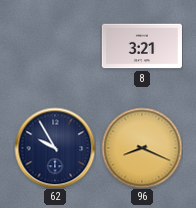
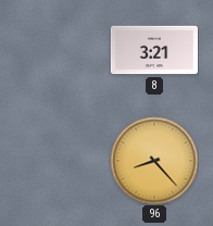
62: 9:55 -> none
96: 8:19 -> 8:23
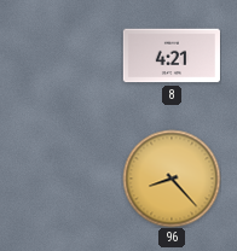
8: 3:21 -> 4:21
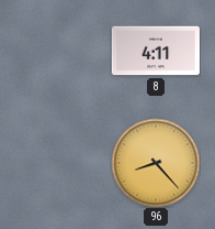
8: 4:21 -> 4:11
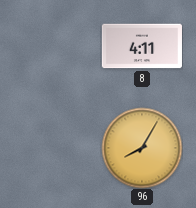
96: 8:23 -> 8:05
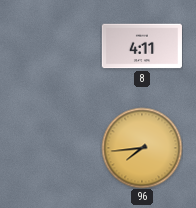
96: 8:05 -> 7:44
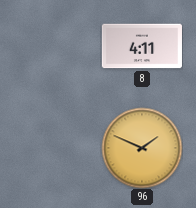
96: 7:44 -> 1:49
